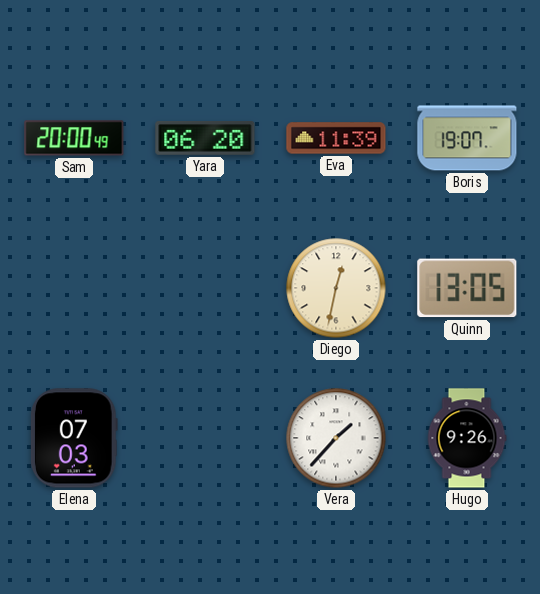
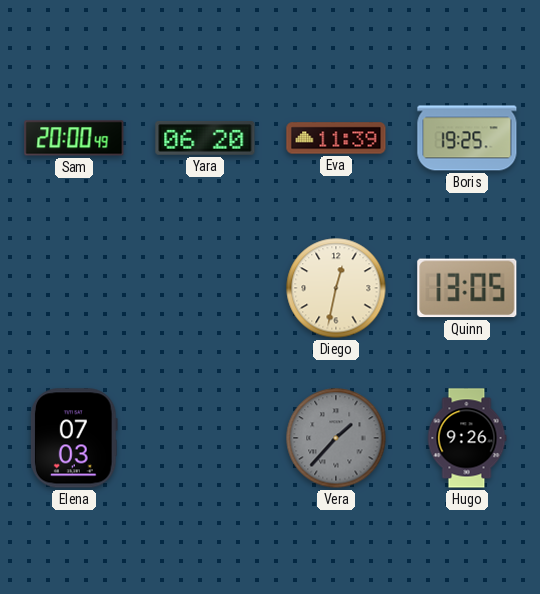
Boris: 19:07 -> 19:25
Vera dial: white -> grey
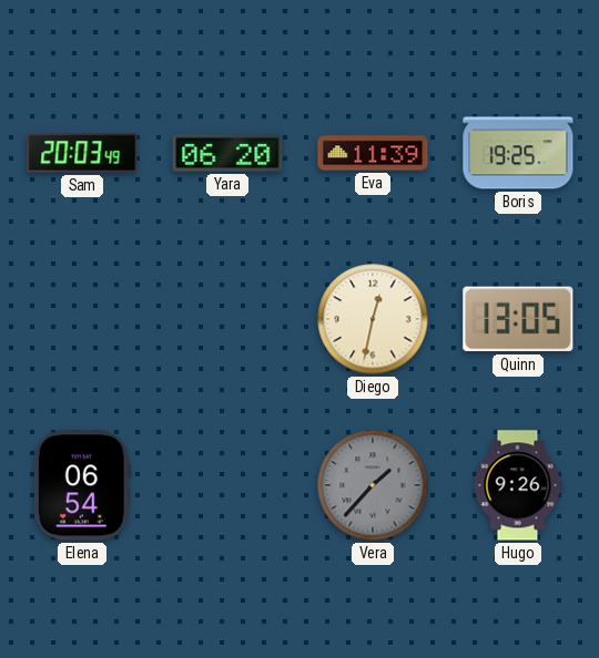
Sam: 20:00 -> 20:03
Elena: 07:03 -> 06:54
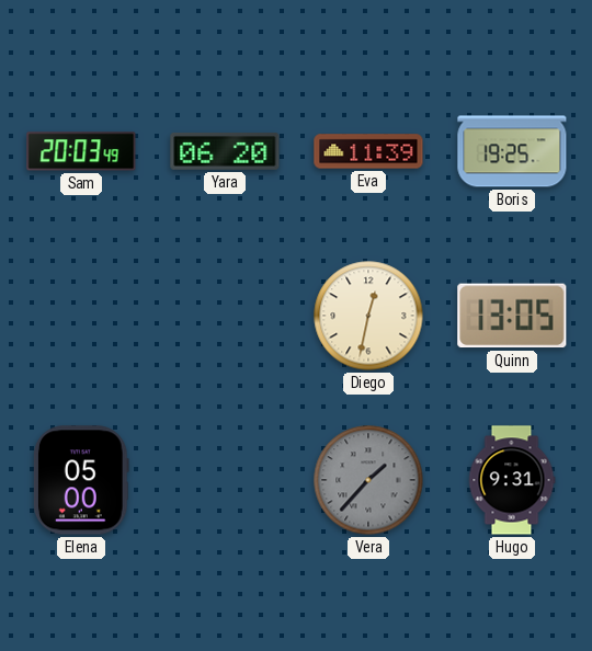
Elena: 06:54 -> 05:00
Hugo: 9:26 -> 9:31
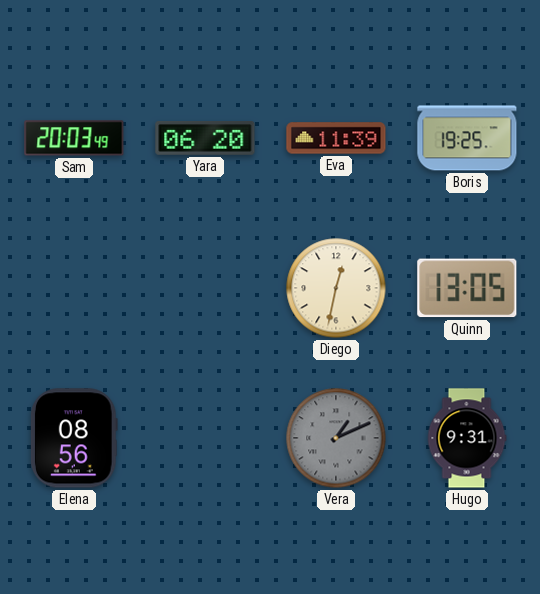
Elena: 05:00 -> 08:56
Vera: 1:37 -> 1:11
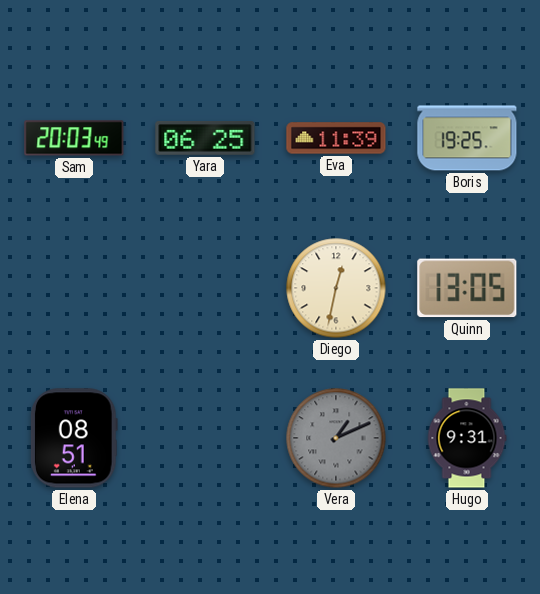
Yara: 06:20 -> 06:25
Elena: 08:56 -> 08:51
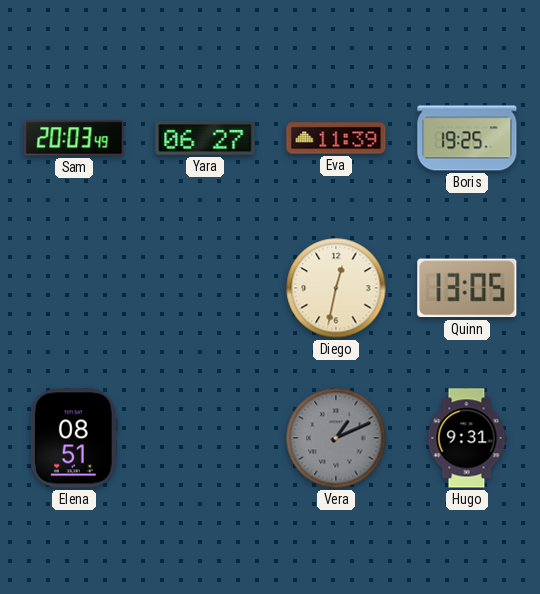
Yara: 06:25 -> 06:27
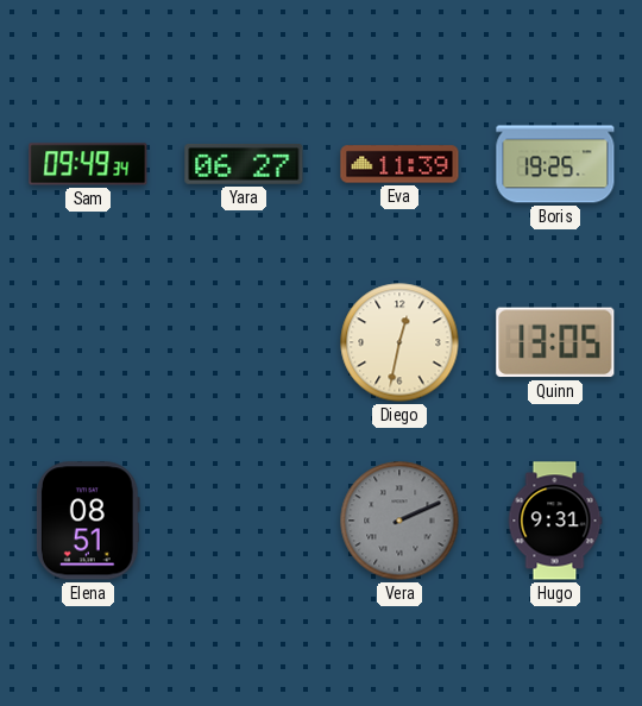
Sam: 20:03 -> 09:49
Vera: 1:11 -> 2:11
